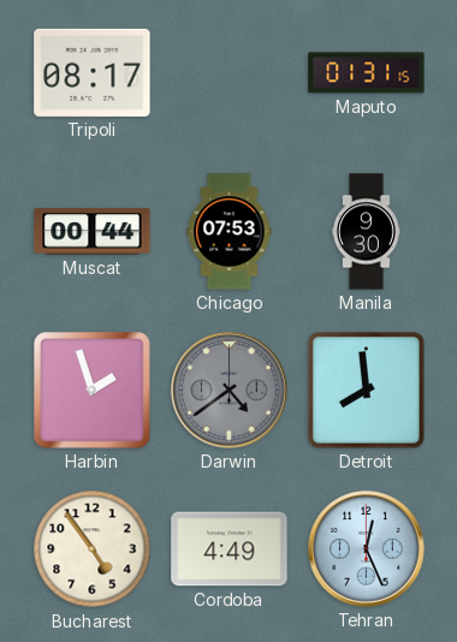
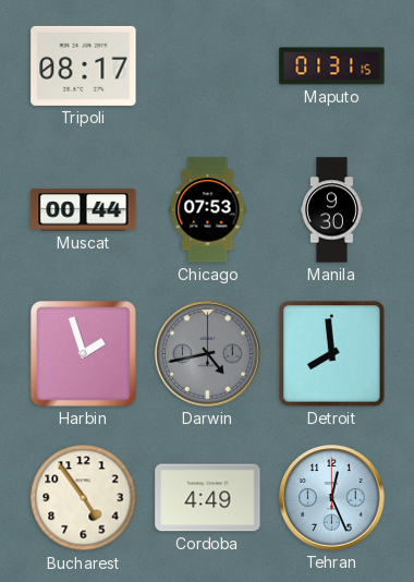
Darwin: 4:39 -> 4:43
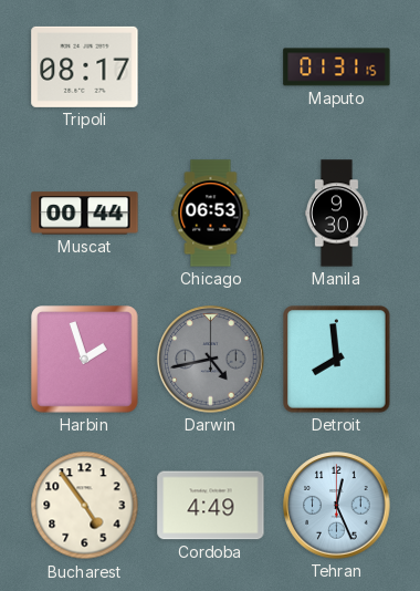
Chicago: 07:53 -> 06:53
